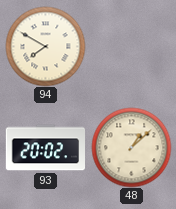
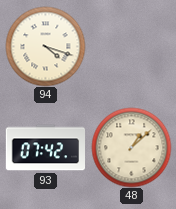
94: 7:50 -> 4:18
93: 20:02 -> 07:42
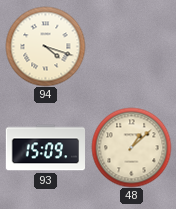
93: 07:42 -> 15:09
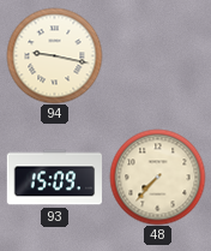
94: 4:18 -> 9:17
48: 1:08 -> 7:37
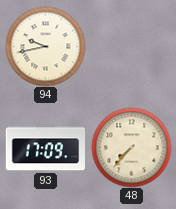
94: 9:17 -> 9:43
93: 15:09 -> 17:09
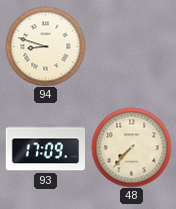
94: 9:43 -> 8:48
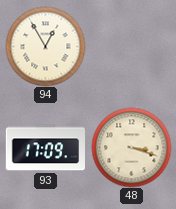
94: 8:48 -> 12:55
48: 7:37 -> 3:18
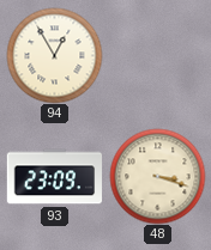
93: 17:09 -> 23:09
